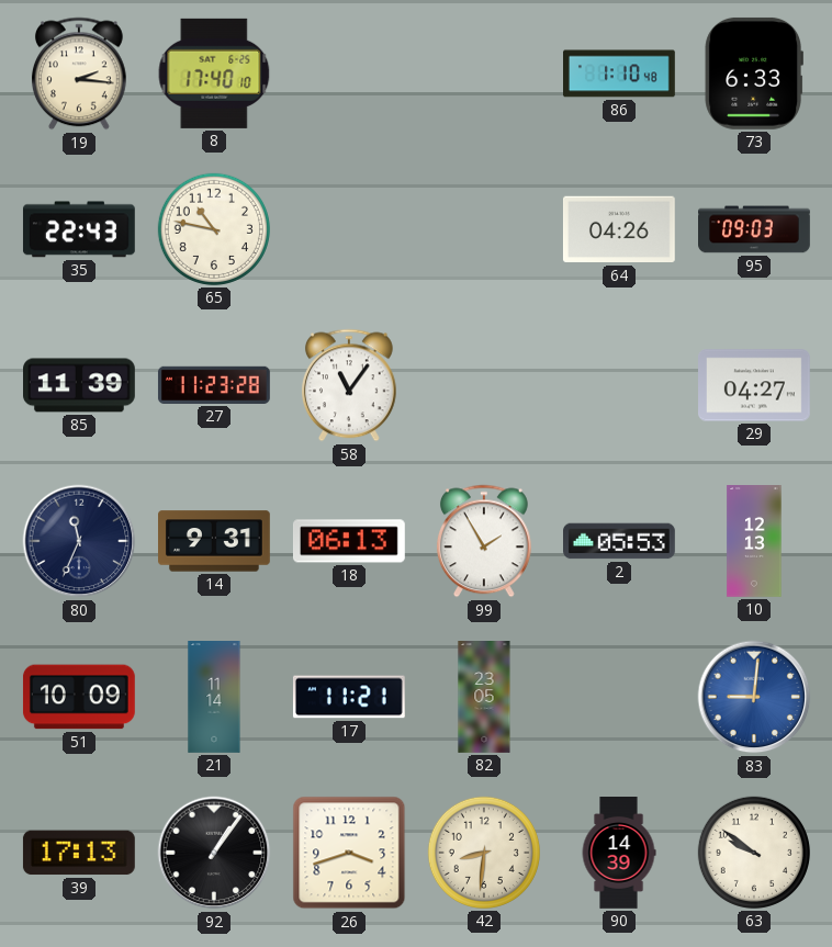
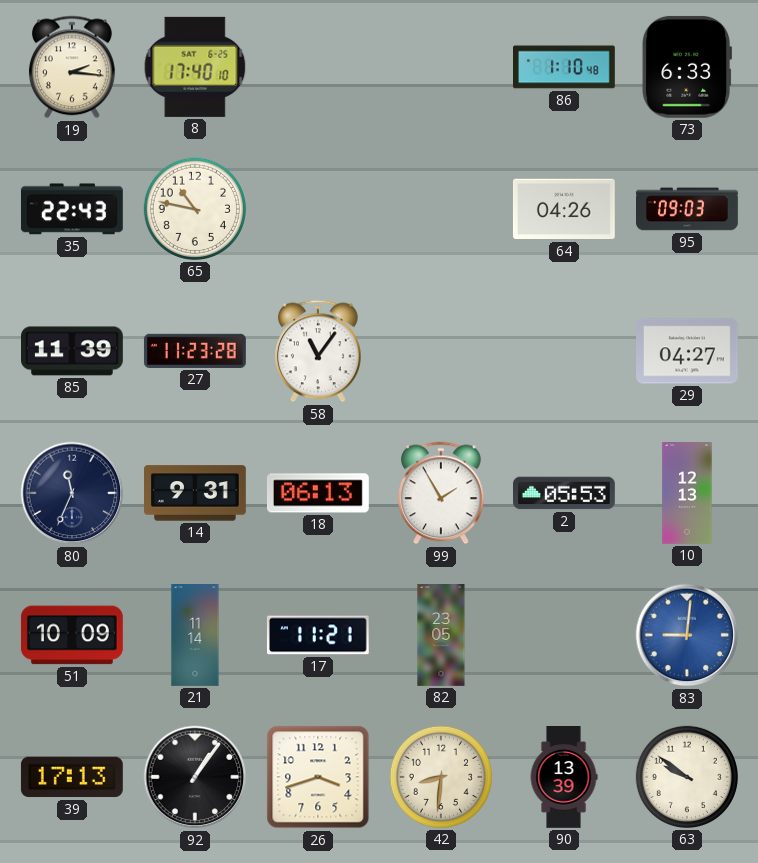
90: 14:39 -> 13:39
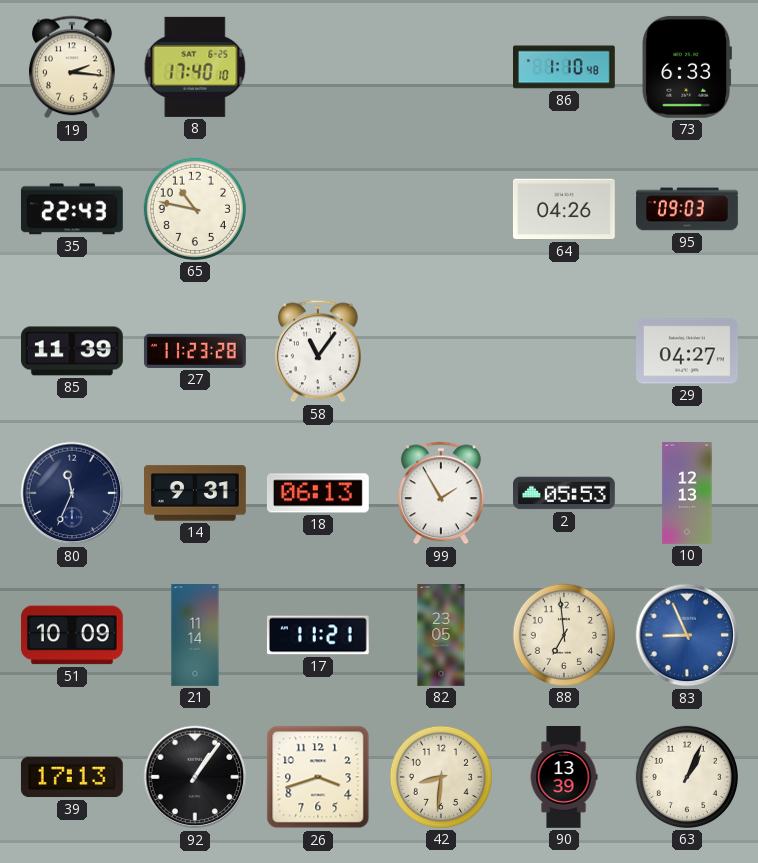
88: none -> 6:59
83: 9:01 -> 8:56
63: 9:51 -> 1:04
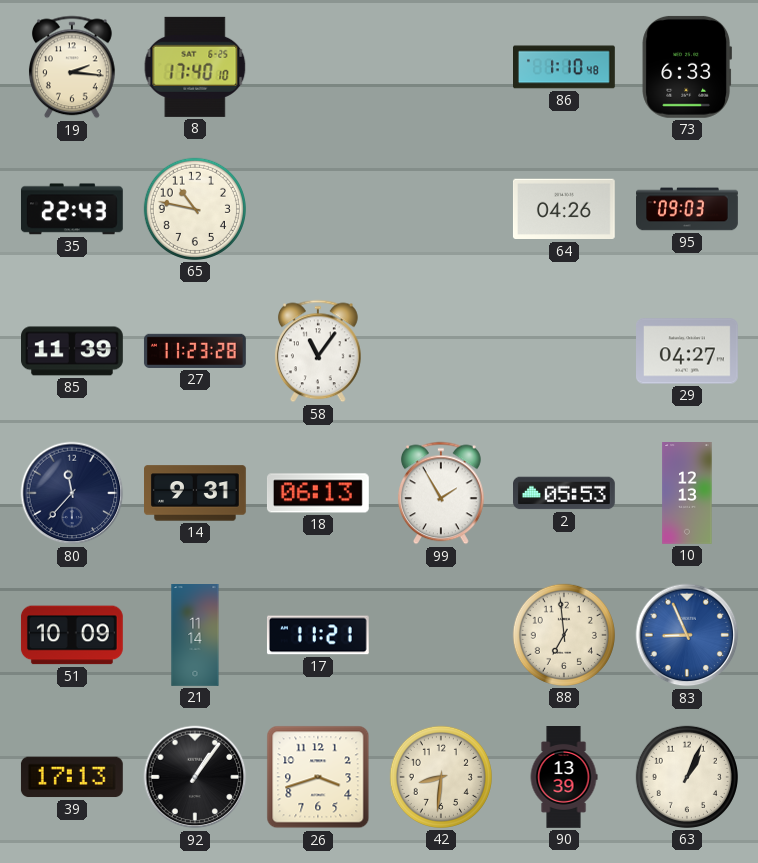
80: 11:34 -> 11:37
82: 23:05 -> none
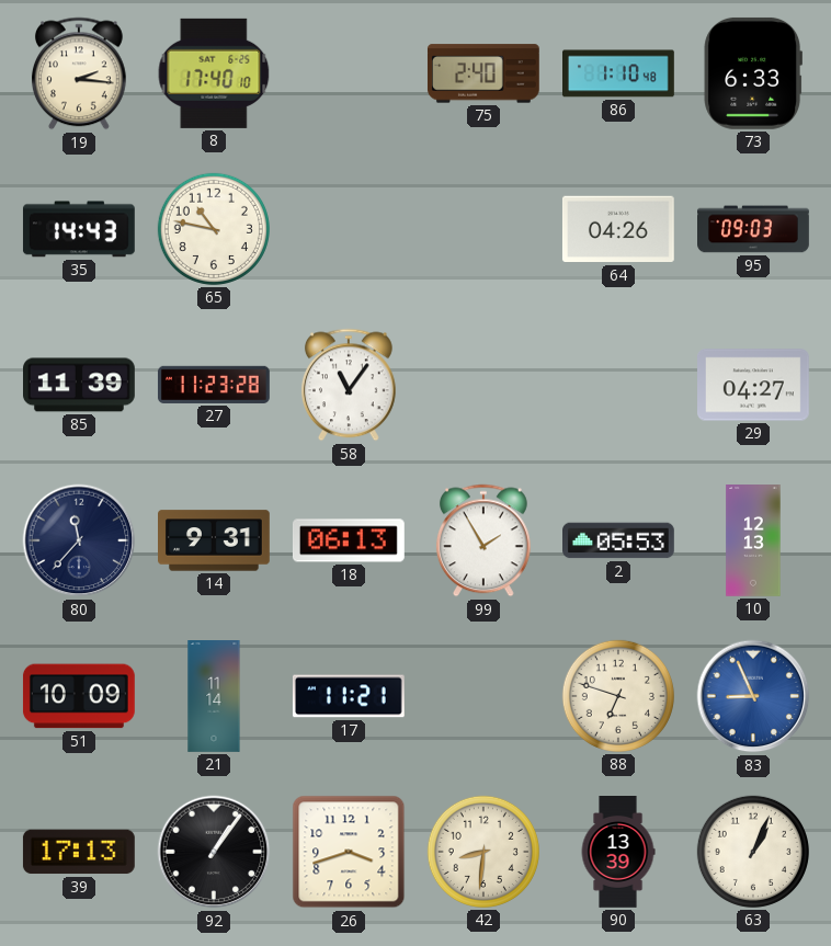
75: none -> 2:40
35: 22:43 -> 14:43
88: 6:59 -> 6:48
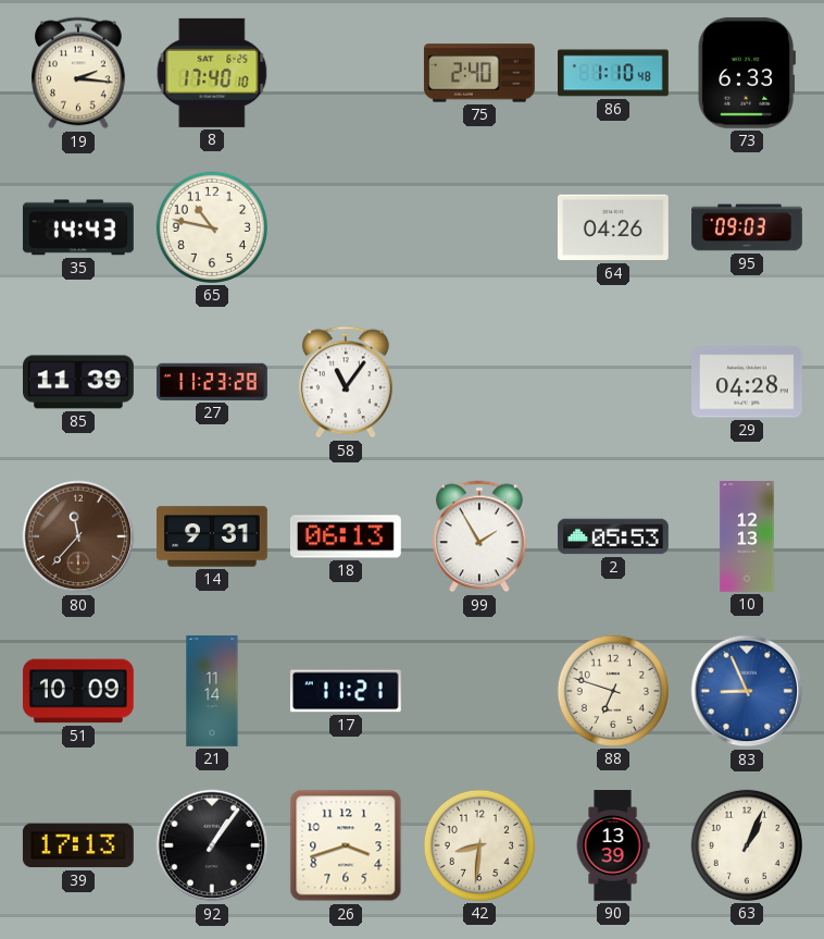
29: 04:27 -> 04:28
80 dial: navy -> brown
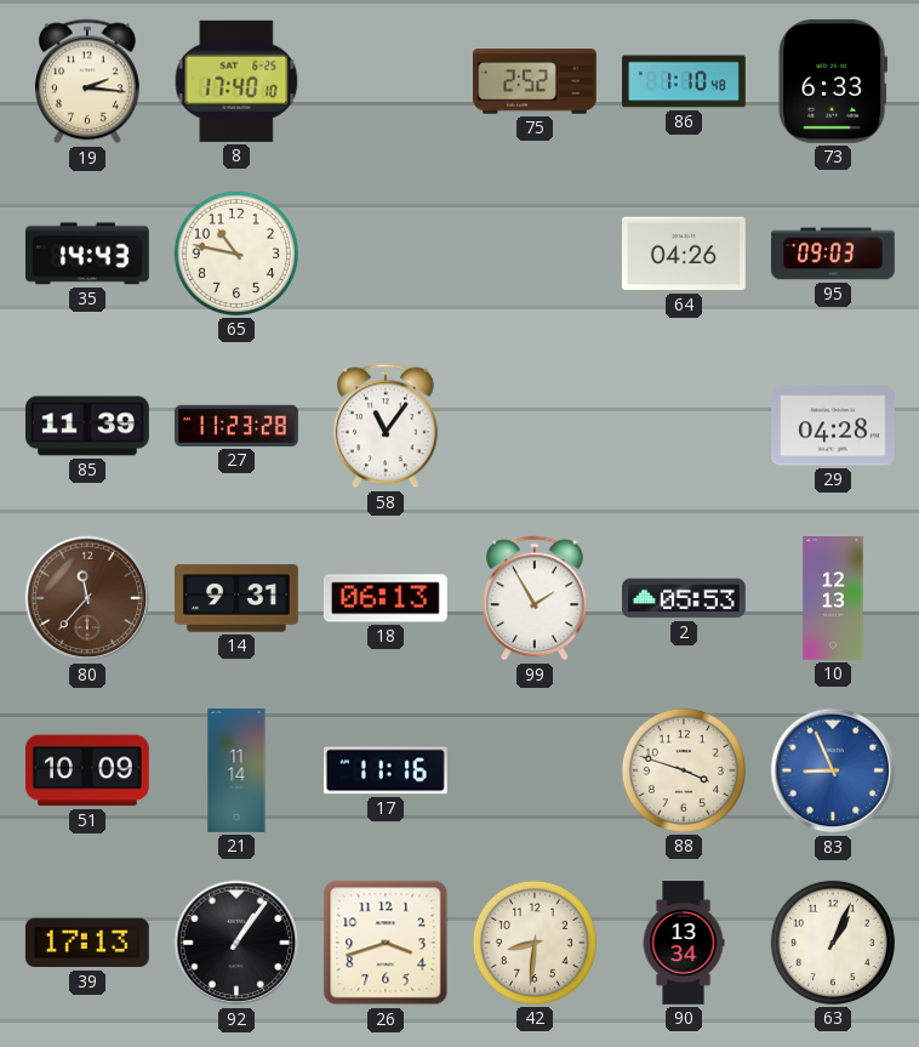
75: 2:40 -> 2:52
17: 11:21 -> 11:16
88: 6:48 -> 3:48
90: 13:39 -> 13:34
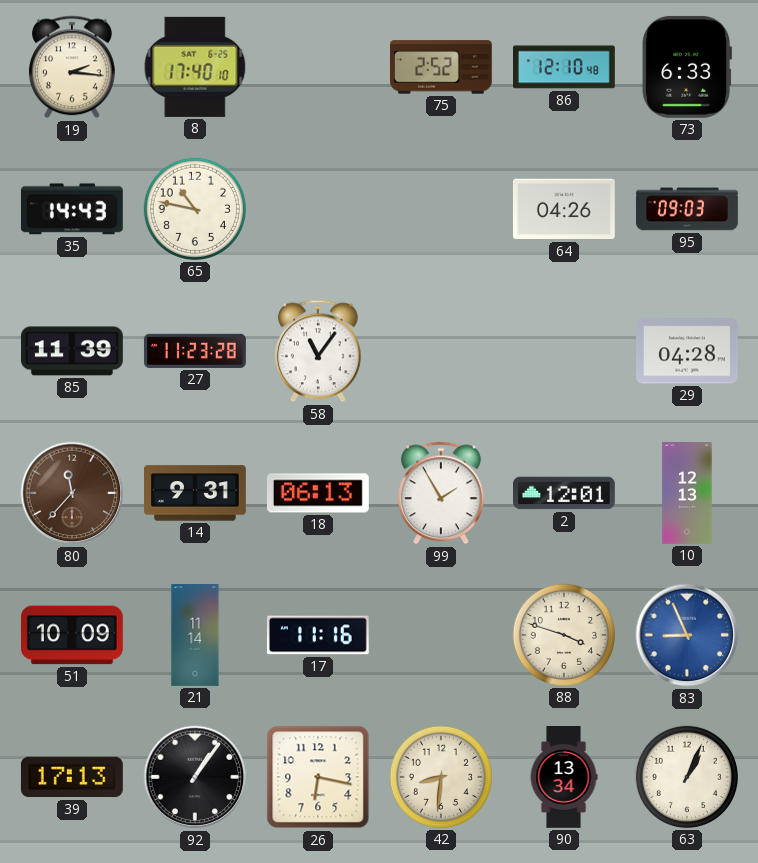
86: 1:10 -> 12:10
2: 05:53 -> 12:01
26: 3:42 -> 6:17
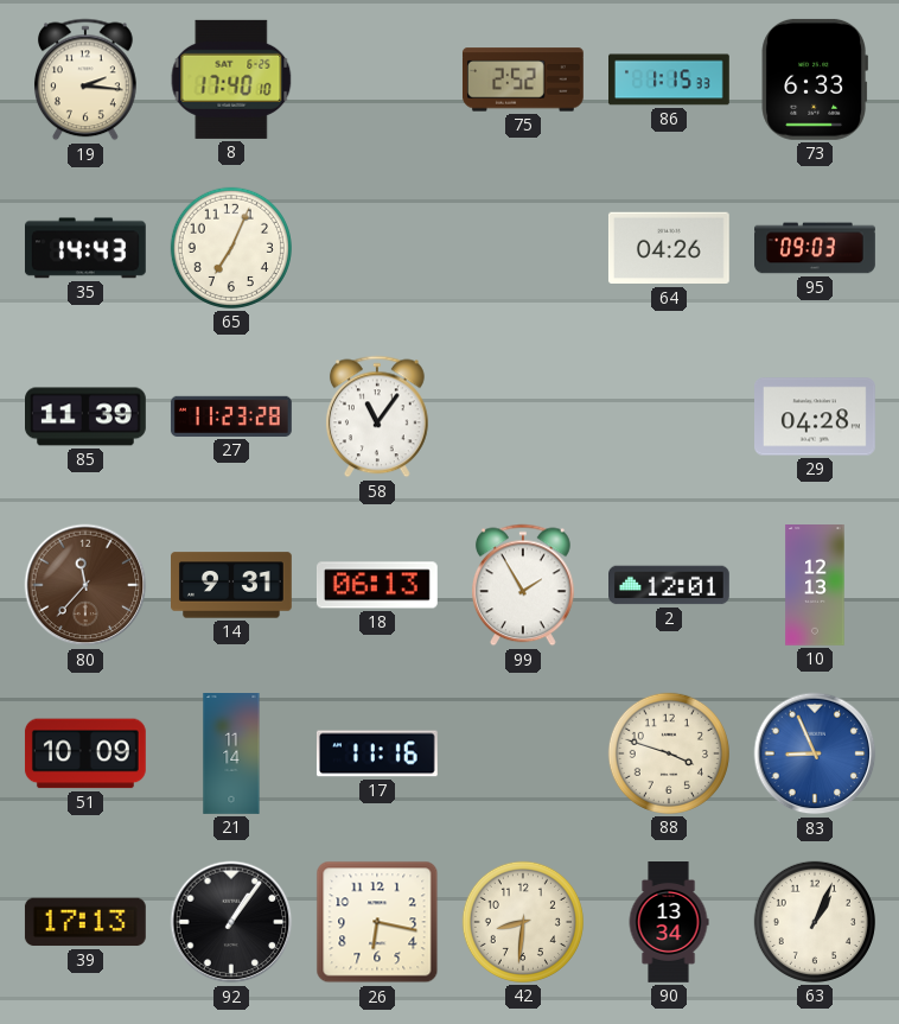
86: 12:10 -> 1:15
65: 10:47 -> 7:04
